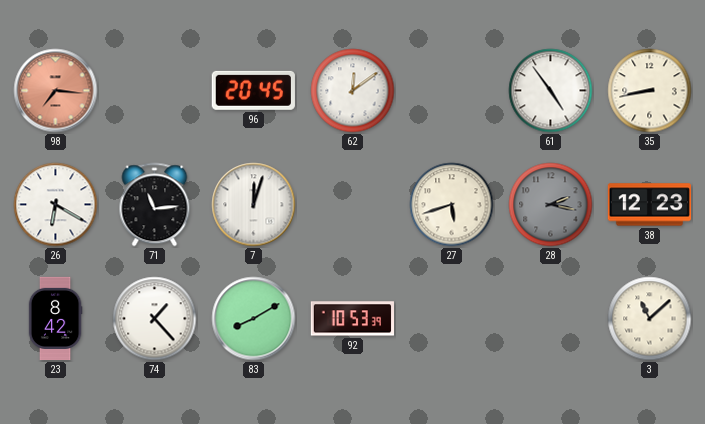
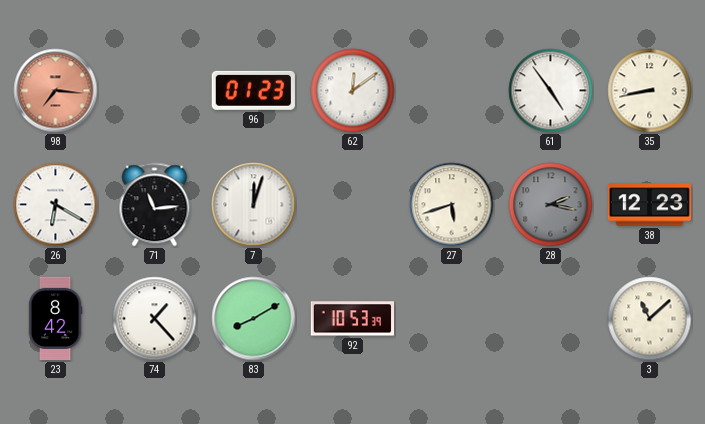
96: 20:45 -> 01:23
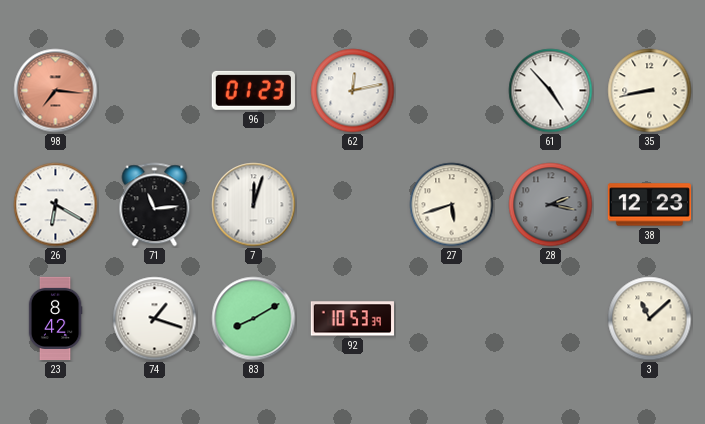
62: 12:09 -> 12:13
61: 4:54 -> 4:53
74: 1:23 -> 1:18
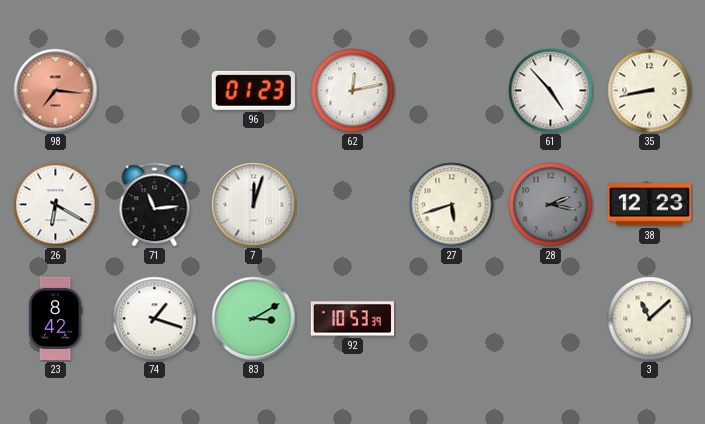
83: 8:10 -> 3:10
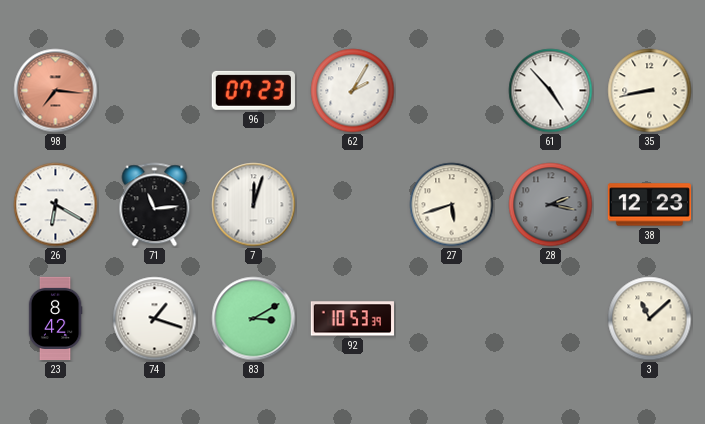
96: 01:23 -> 07:23
62: 12:13 -> 2:05
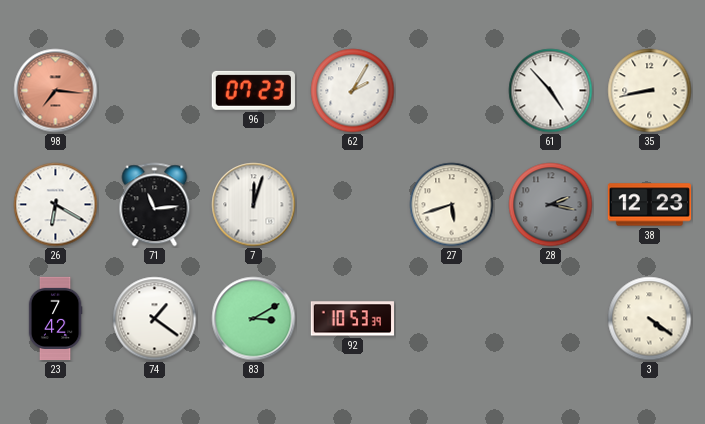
23: 8:42 -> 7:42
74: 1:18 -> 1:21
3: 11:08 -> 4:21
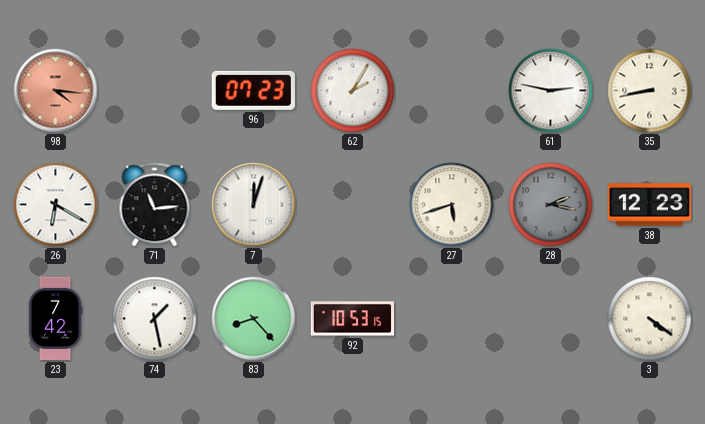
98: 7:16 -> 4:16
61: 4:53 -> 2:47
74: 1:21 -> 1:28
83: 3:10 -> 8:23
92: 10:53:39 -> 10:53:15
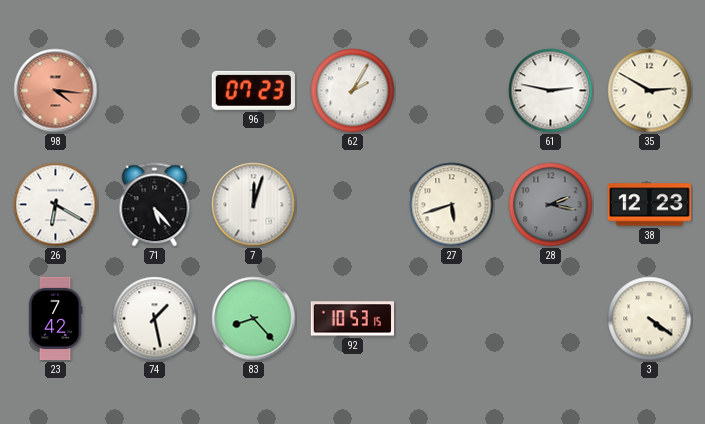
35: 8:43 -> 2:50
71: 11:14 -> 5:23
